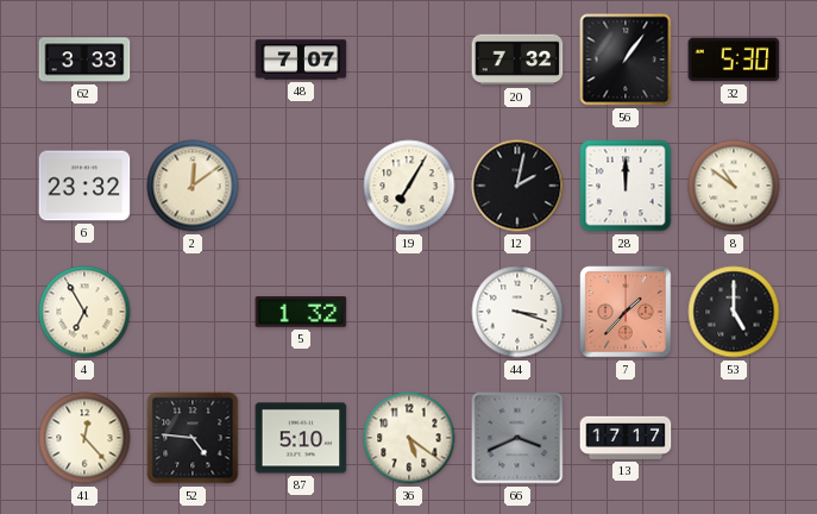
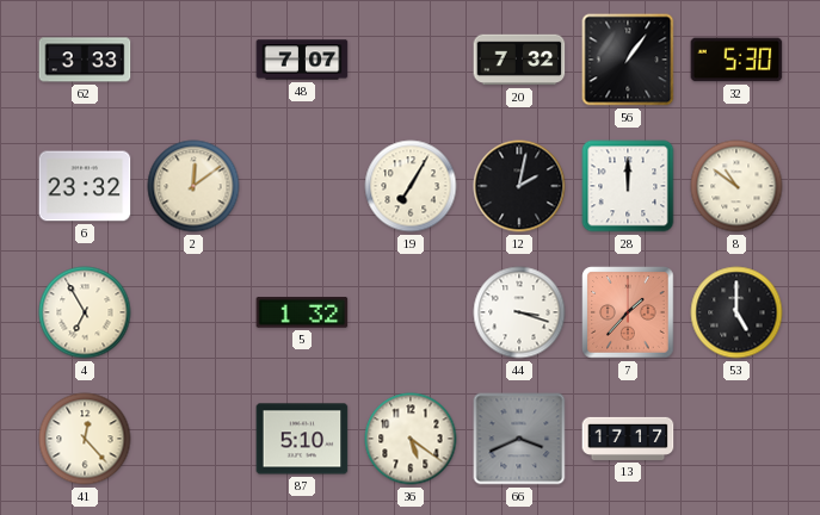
52: 4:46 -> none
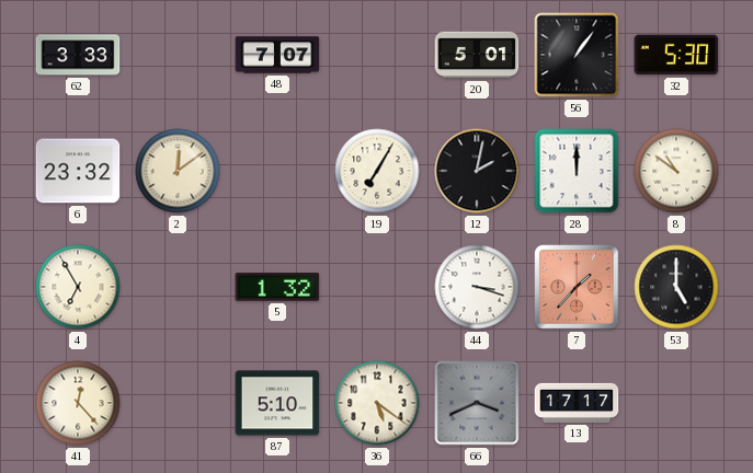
20: 7:32 -> 5:01
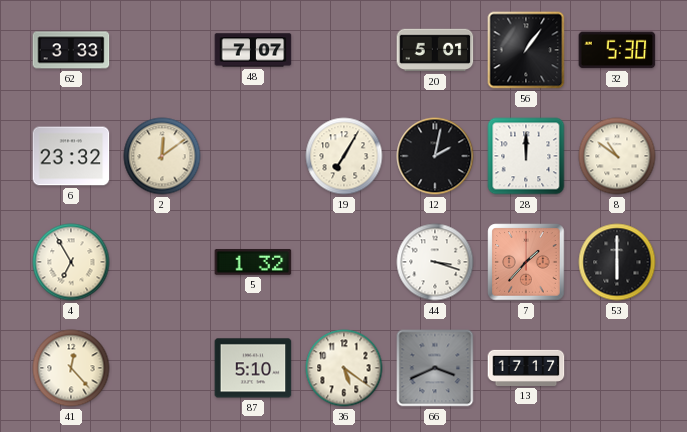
53: 5:00 -> 6:00
